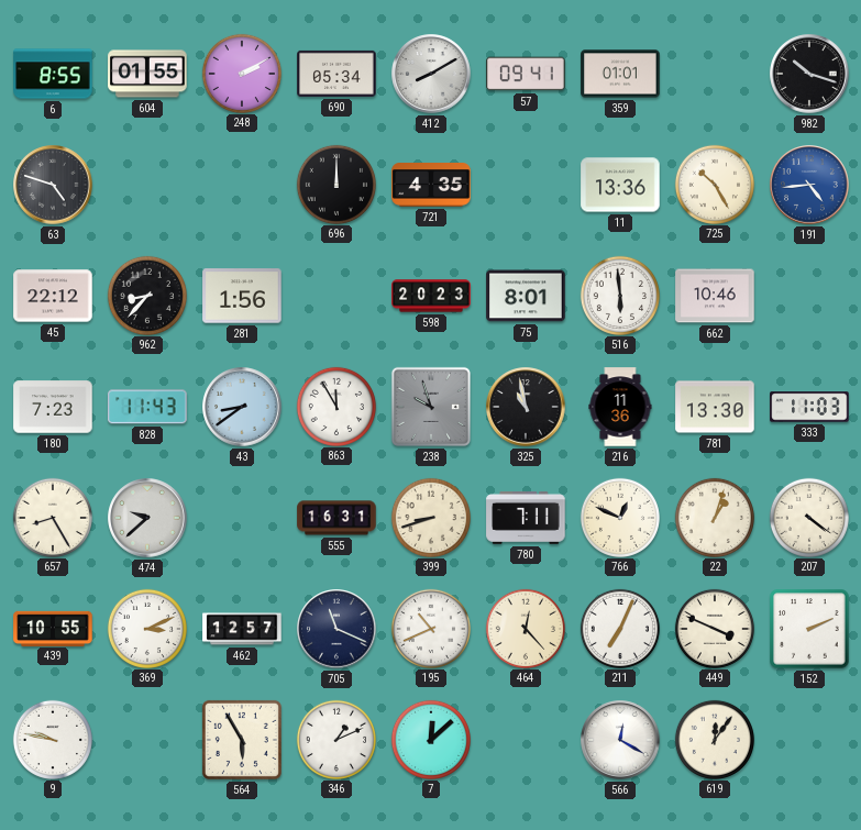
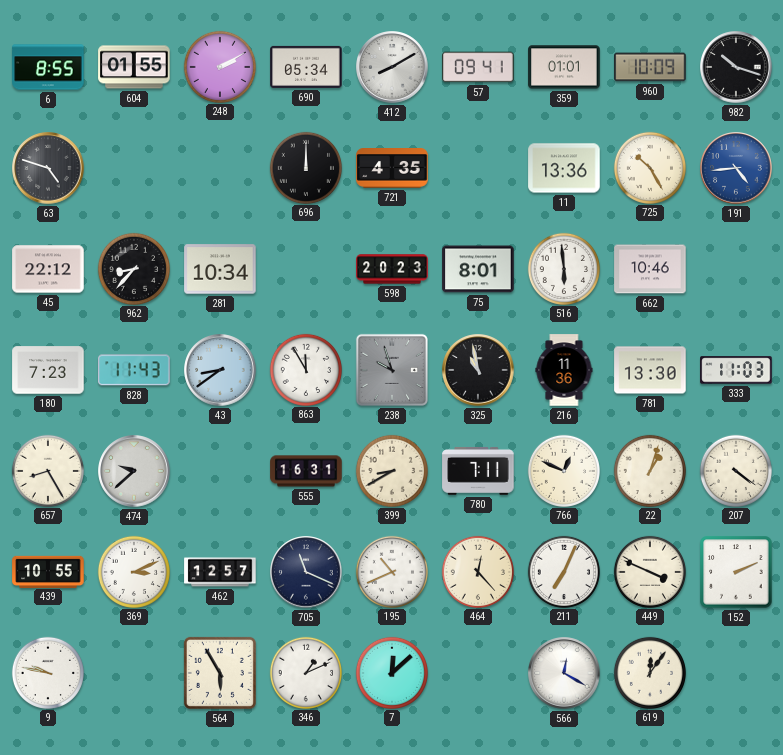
960: none -> 10:09
281: 1:56 -> 10:34
399: 8:42 -> 8:40
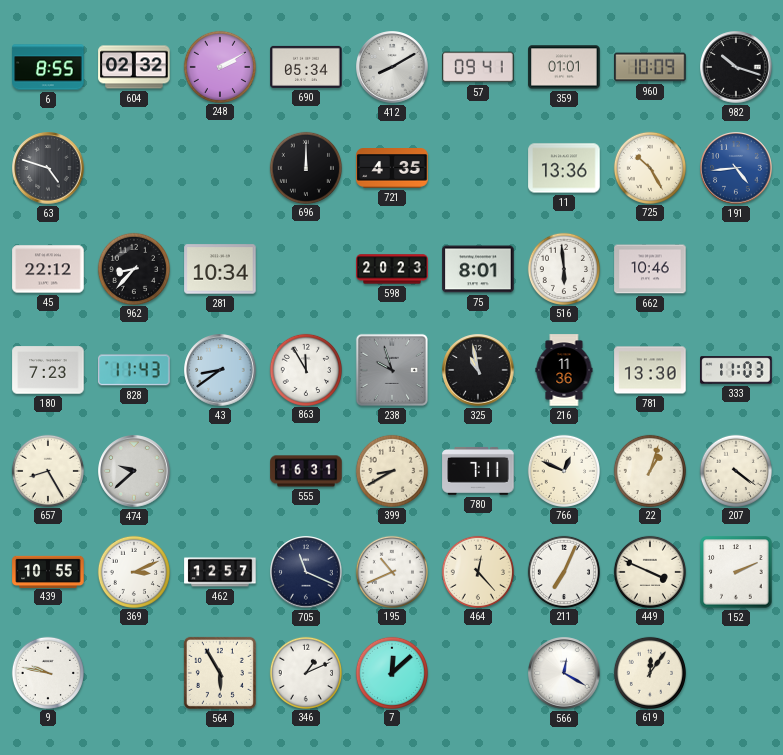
604: 01:55 -> 02:32
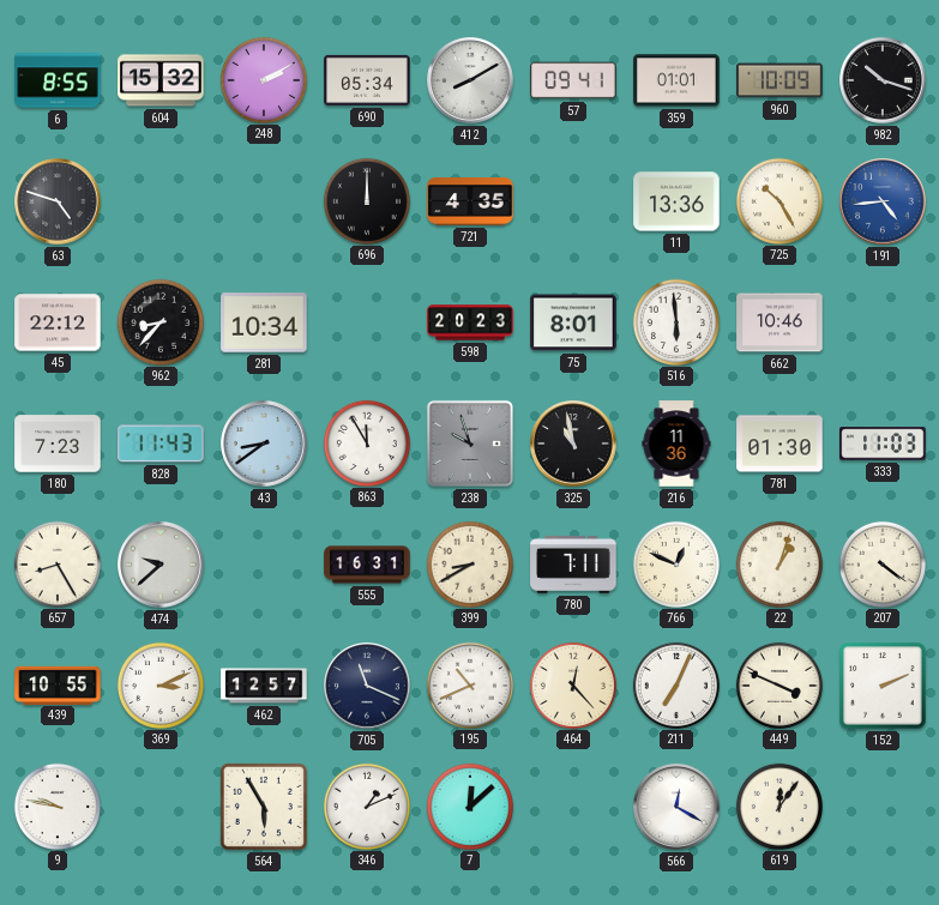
604: 02:32 -> 15:32
781: 13:30 -> 01:30
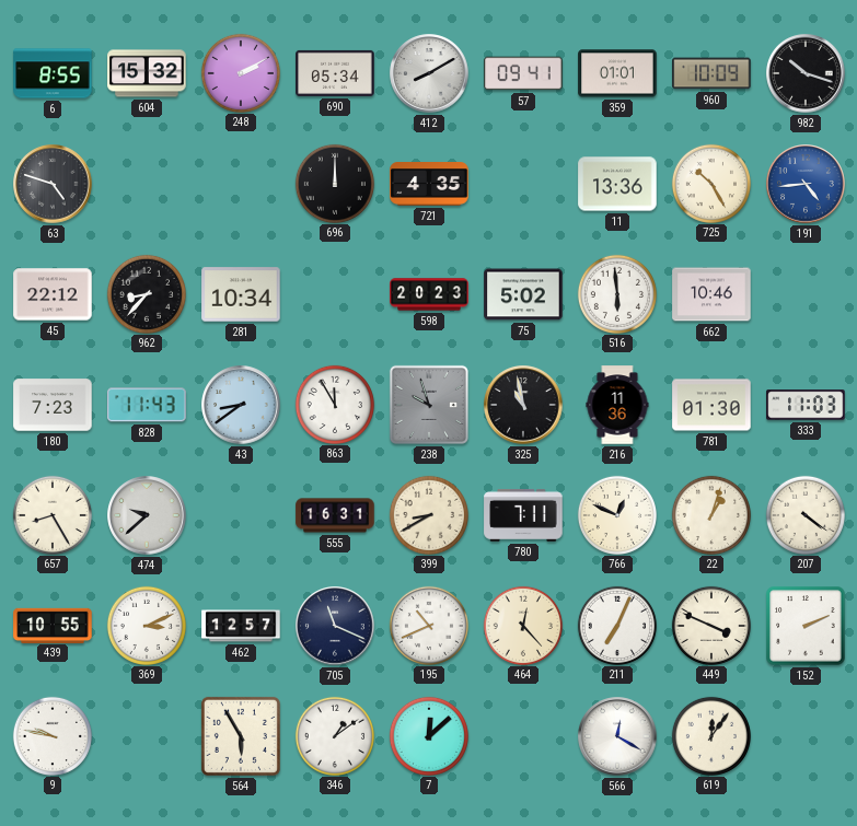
75: 8:01 -> 5:02
346: 1:11 -> 1:09
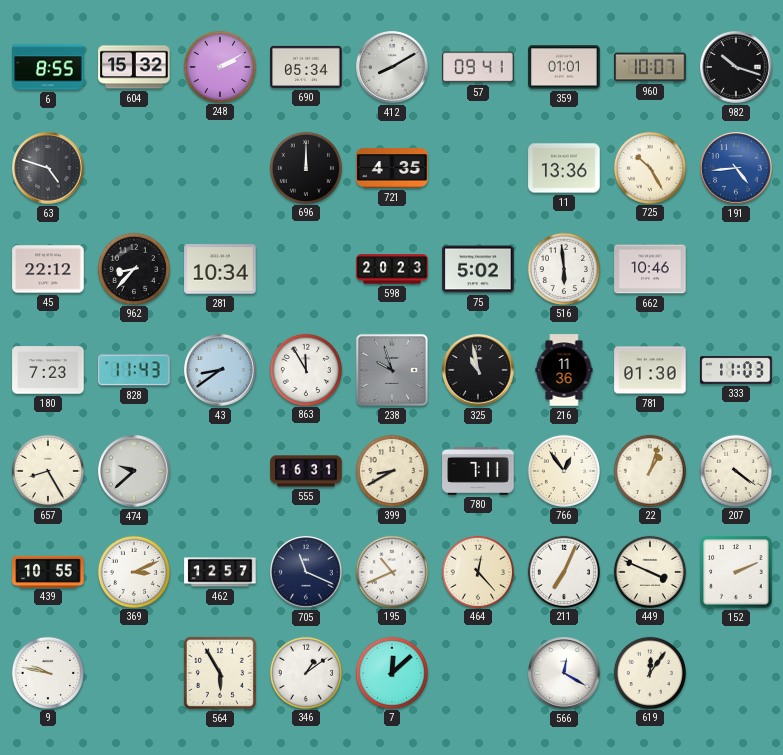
960: 10:09 -> 10:07
766: 12:49 -> 12:54
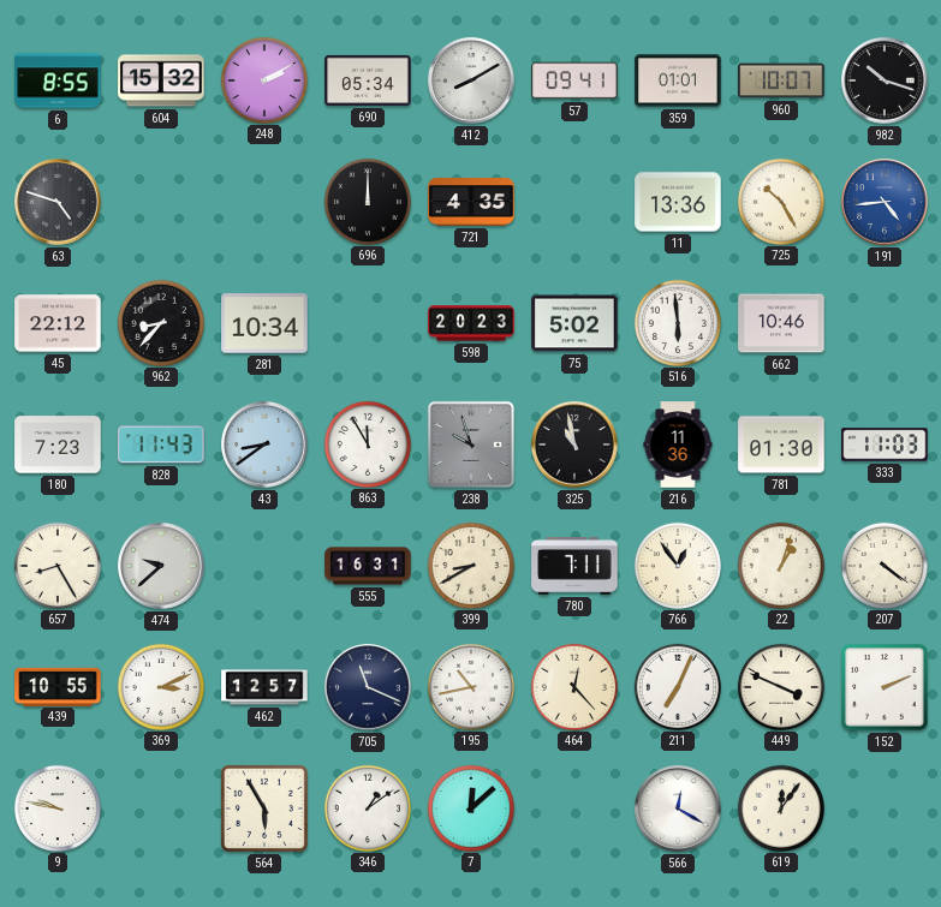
195: 10:41 -> 10:43
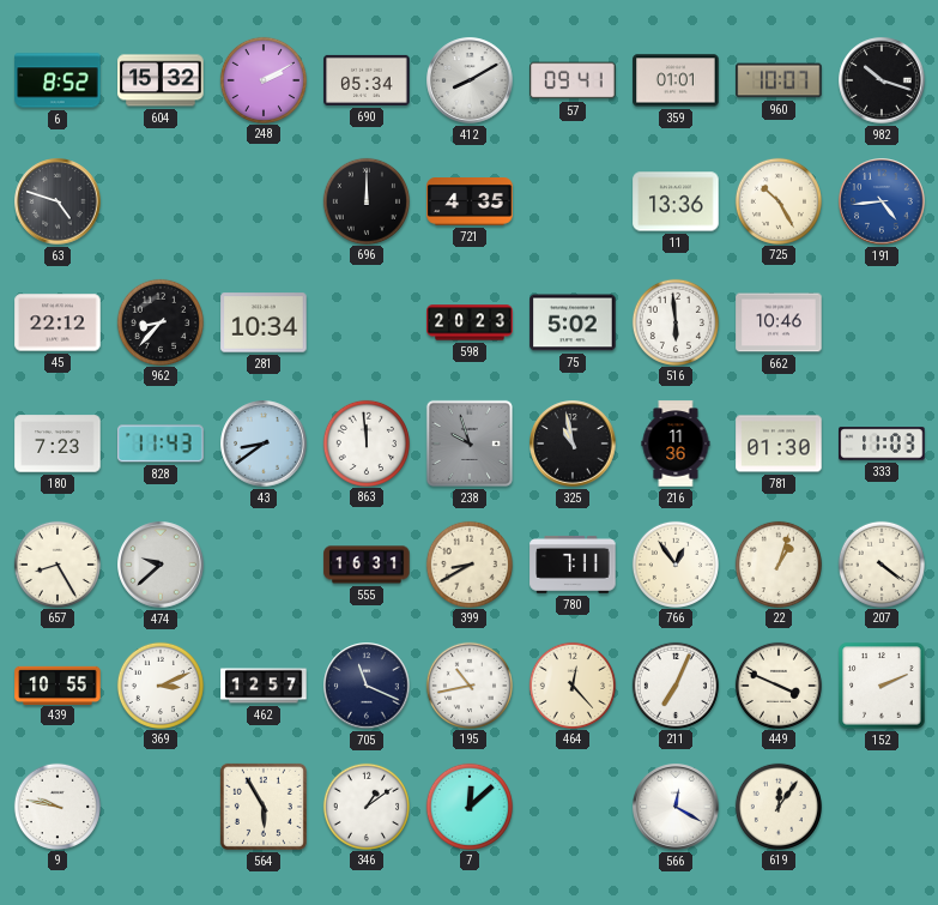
6: 8:55 -> 8:52
863: 11:55 -> 11:59
